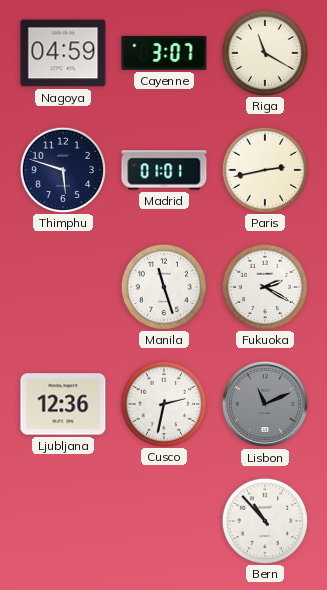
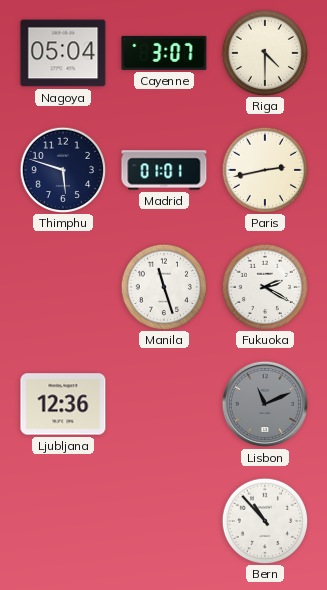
Nagoya: 04:59 -> 05:04
Riga: 11:20 -> 4:30
Cusco: 2:32 -> none
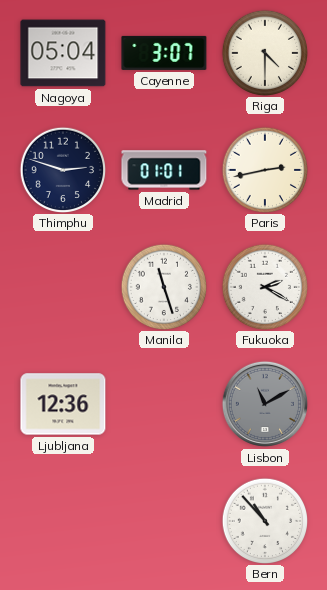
Thimphu: 5:48 -> 2:48
Lisbon: 11:11 -> 11:10
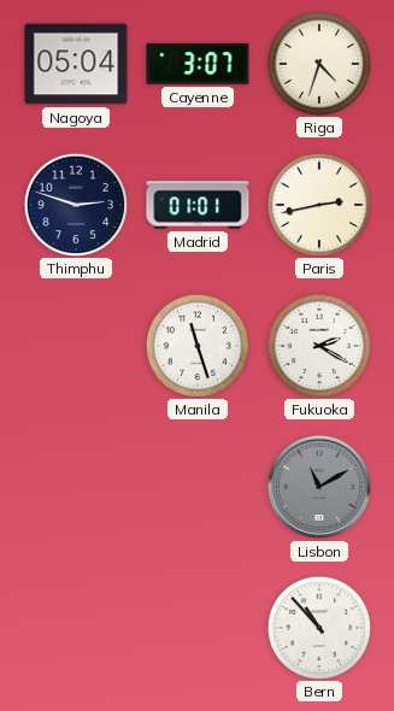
Riga: 4:30 -> 4:33
Ljubljana: 12:36 -> none
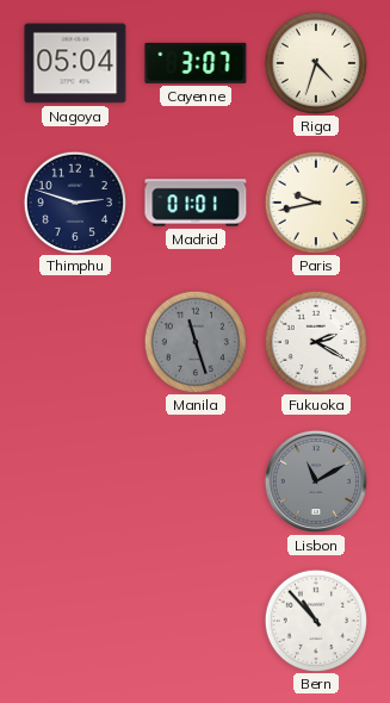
Paris: 2:43 -> 9:43
Manila dial: white -> grey
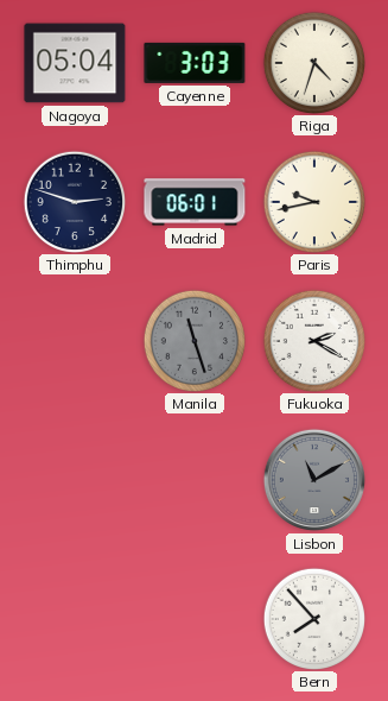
Cayenne: 3:07 -> 3:03
Madrid: 01:01 -> 06:01
Bern: 10:53 -> 7:53
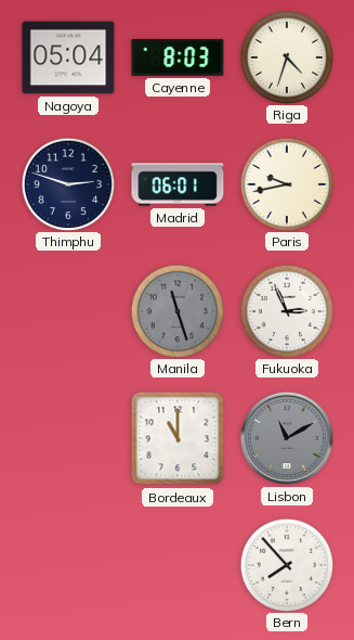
Cayenne: 3:03 -> 8:03
Fukuoka: 2:20 -> 2:56
Bordeaux: none -> 11:00
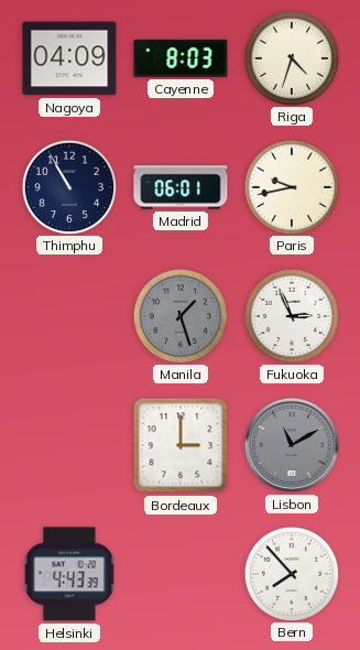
Nagoya: 05:04 -> 04:09
Thimphu: 2:48 -> 10:55
Manila: 11:27 -> 1:27
Bordeaux: 11:00 -> 3:00
Helsinki: none -> 4:43
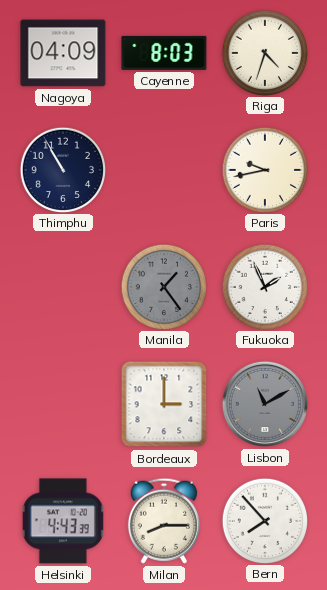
Madrid: 06:01 -> none
Manila: 1:27 -> 1:24
Fukuoka: 2:56 -> 1:56
Milan: none -> 8:15
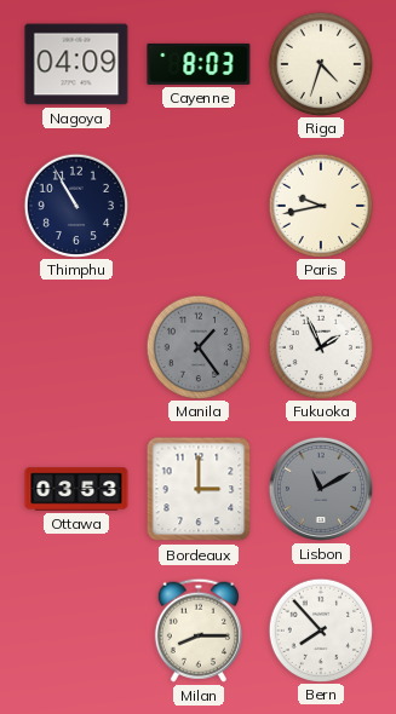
Ottawa: none -> 03:53
Helsinki: 4:43 -> none
